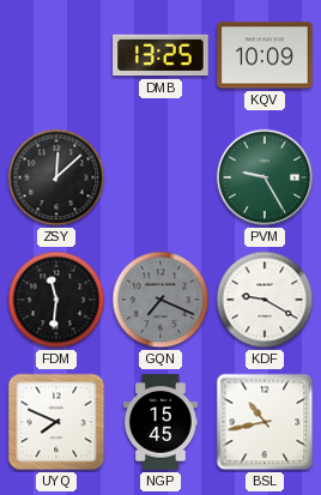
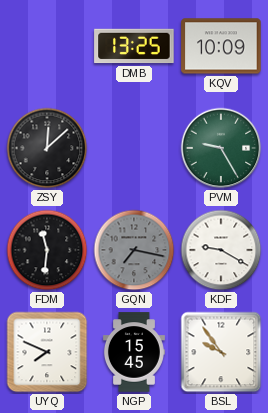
GQN: 7:19 -> 7:17
BSL: 10:43 -> 9:54
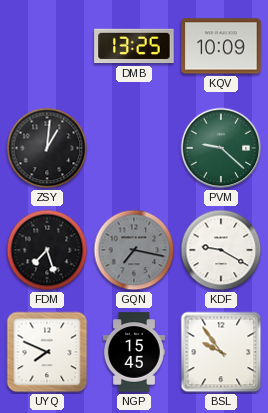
ZSY: 12:08 -> 1:01
PVM: 9:25 -> 9:22
FDM: 11:31 -> 7:27
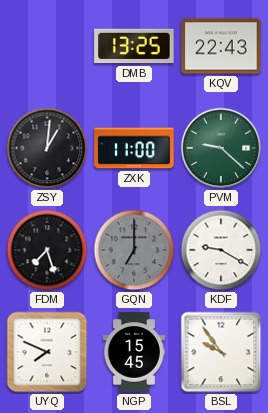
KQV: 10:09 -> 22:43
ZXK: none -> 11:00
GQN: 7:17 -> 7:00
